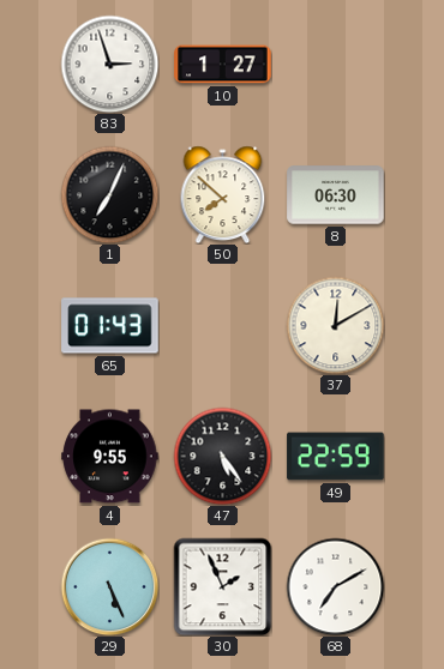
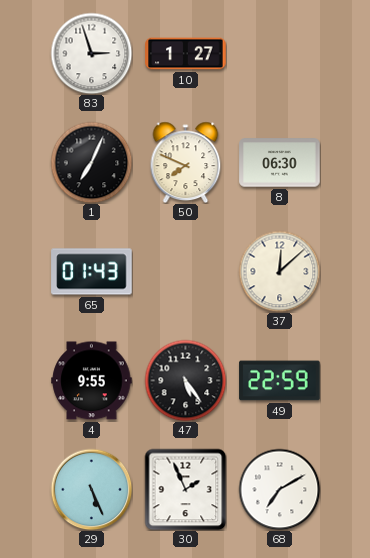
50: 7:52 -> 7:49
37: 12:10 -> 12:08
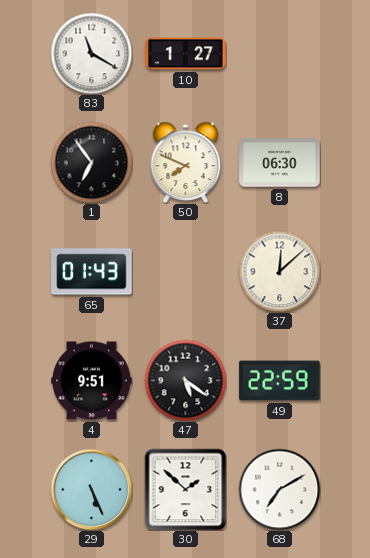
83: 2:57 -> 11:20
1: 7:04 -> 6:54
4: 9:55 -> 9:51
47: 5:24 -> 5:21
30: 1:56 -> 1:52
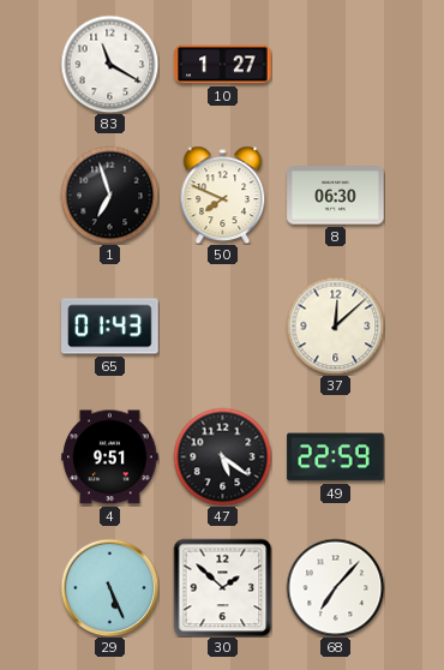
1: 6:54 -> 6:57
68: 7:10 -> 7:07
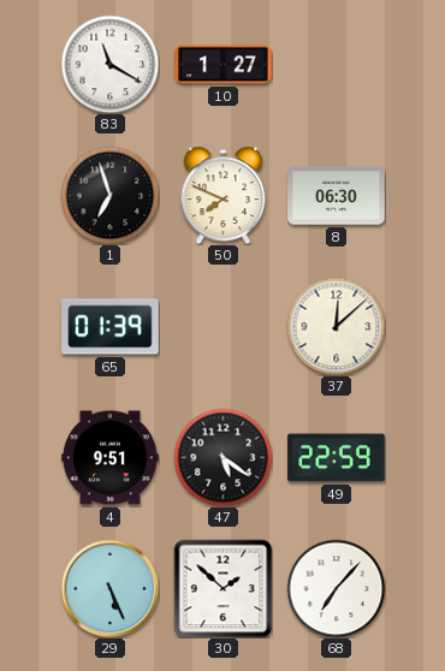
65: 01:43 -> 01:39
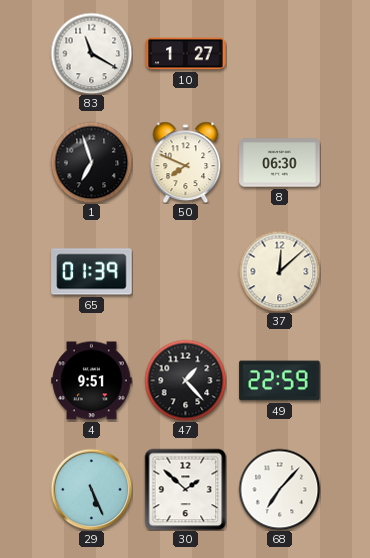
47: 5:21 -> 1:23
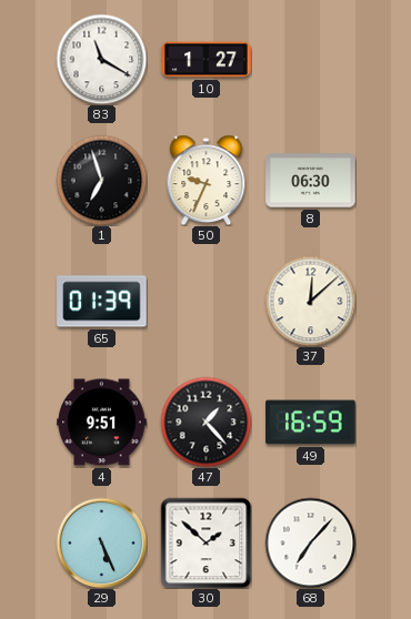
50: 7:49 -> 9:34
49: 22:59 -> 16:59
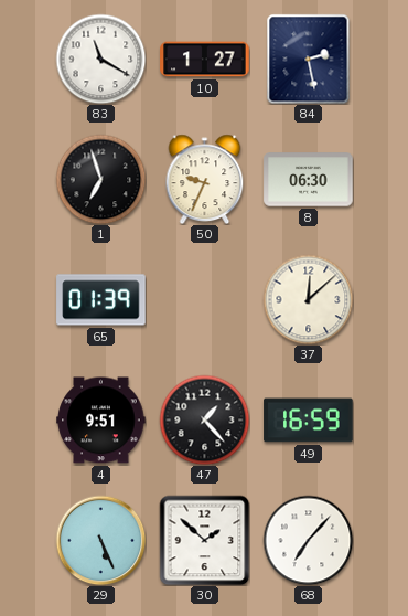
84: none -> 2:28
